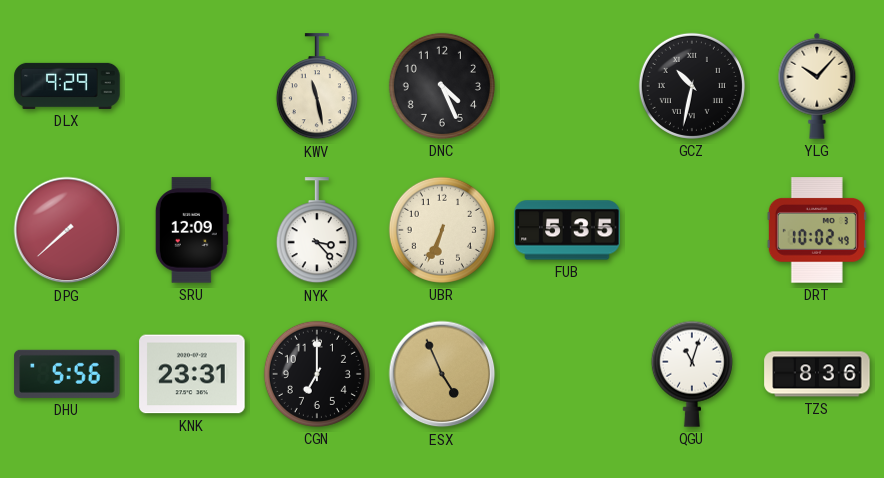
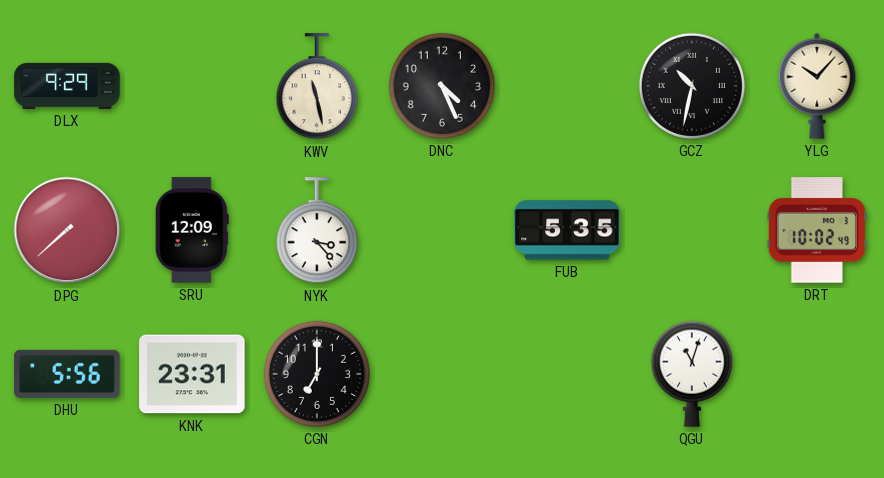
UBR: 6:34 -> none
ESX: 4:56 -> none
TZS: 8:36 -> none
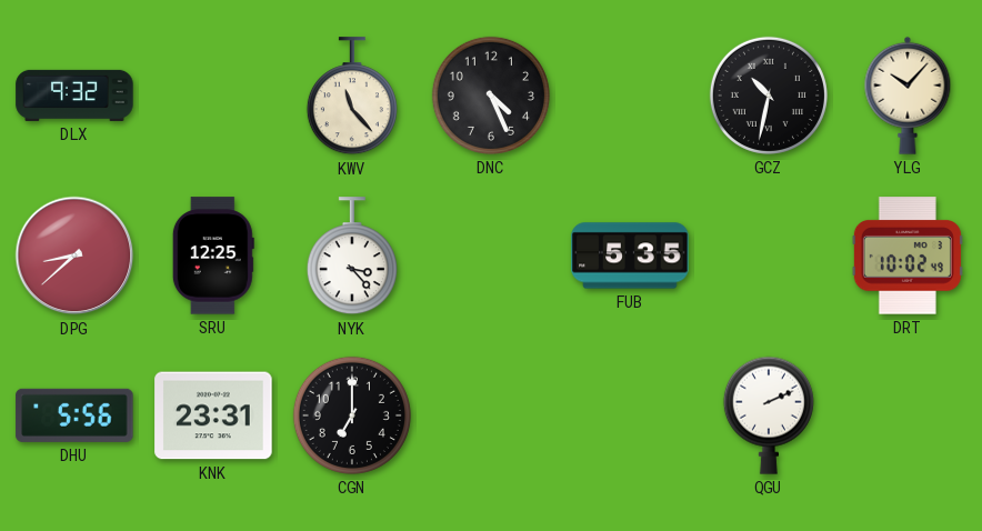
DLX: 9:29 -> 9:32
KWV: 11:28 -> 11:23
DPG: 7:38 -> 8:38
SRU: 12:09 -> 12:25
QGU: 11:03 -> 2:11
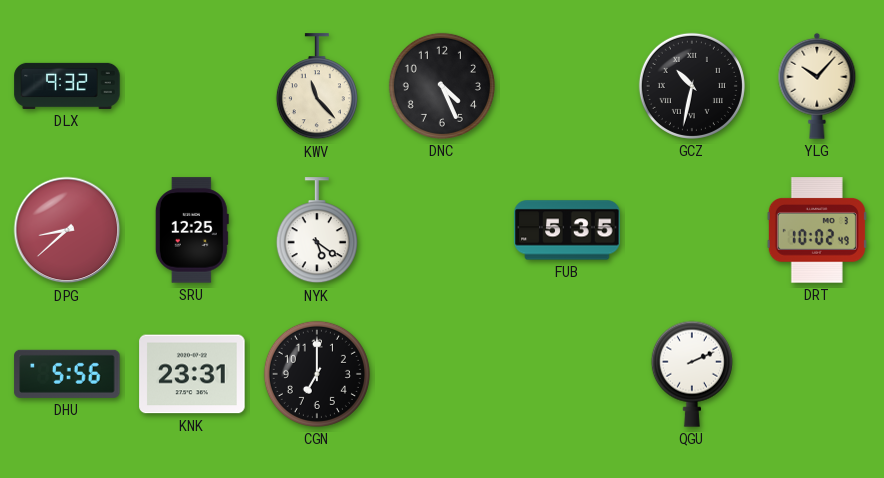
NYK: 3:23 -> 5:21
